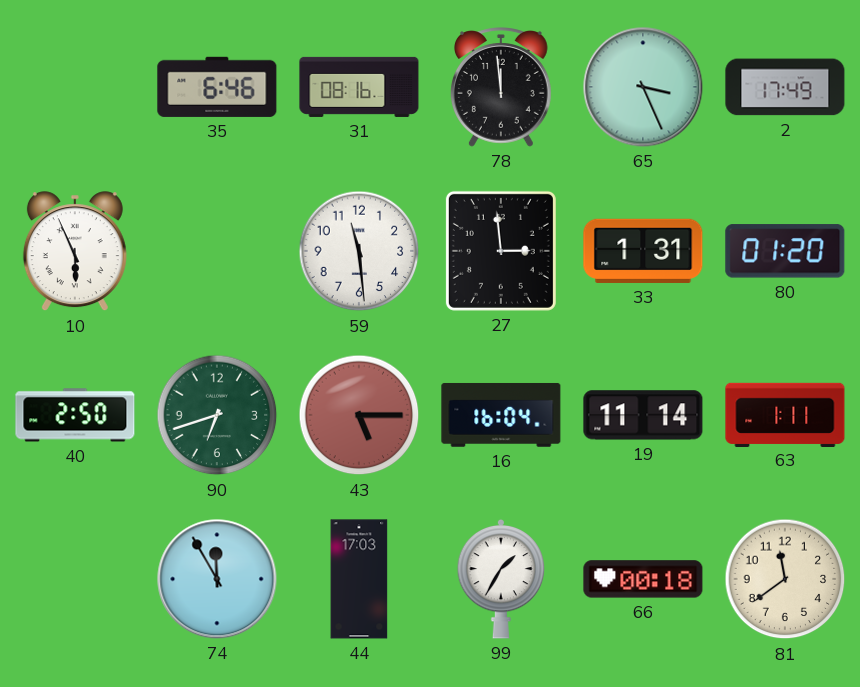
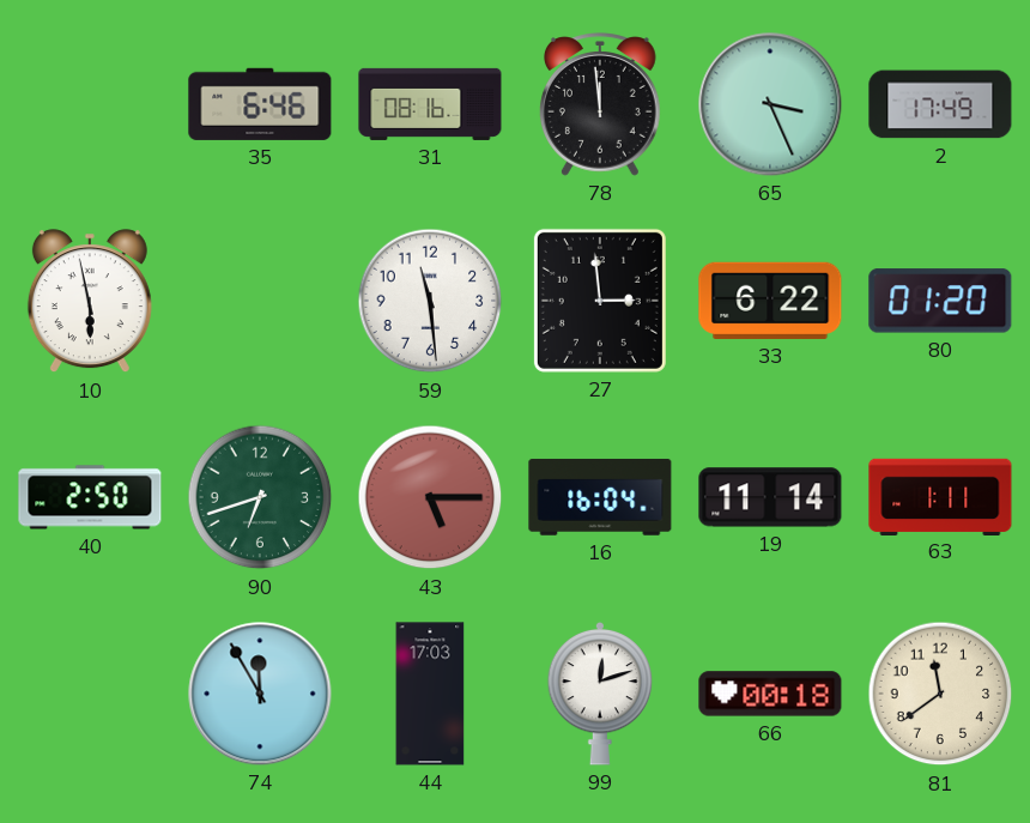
10: 5:56 -> 5:58
33: 1:31 -> 6:22
99: 1:35 -> 12:12
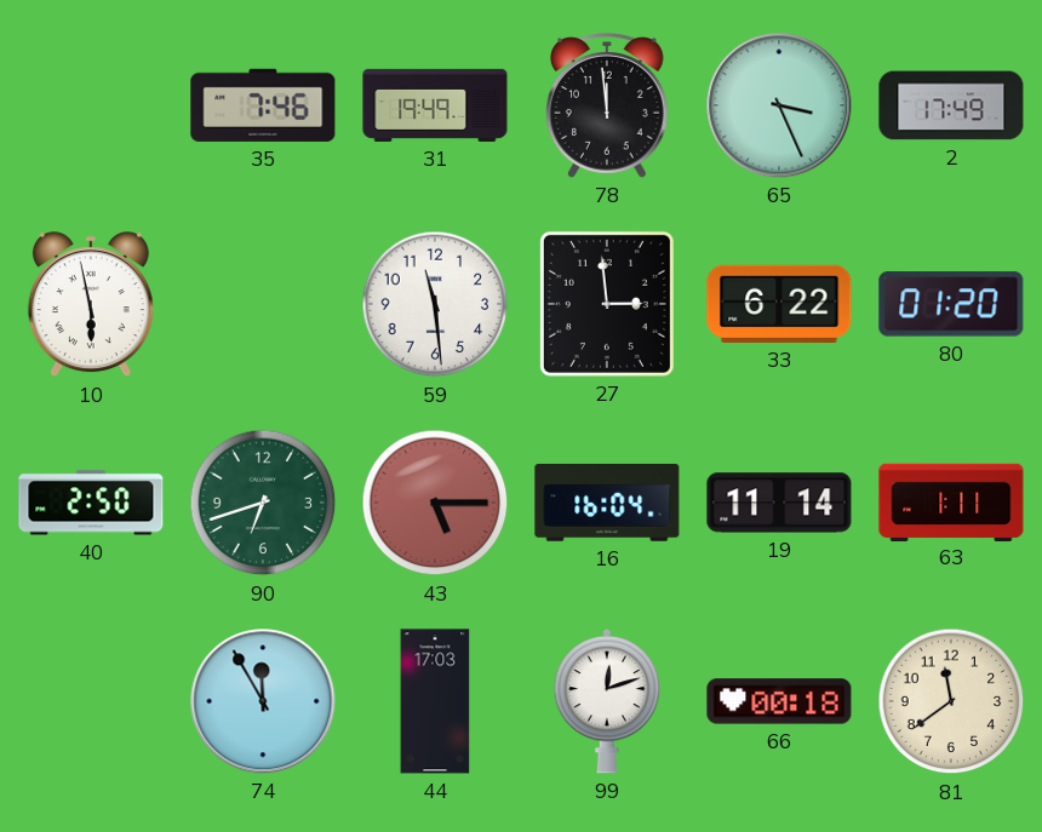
35: 6:46 -> 7:46
31: 08:16 -> 19:49
